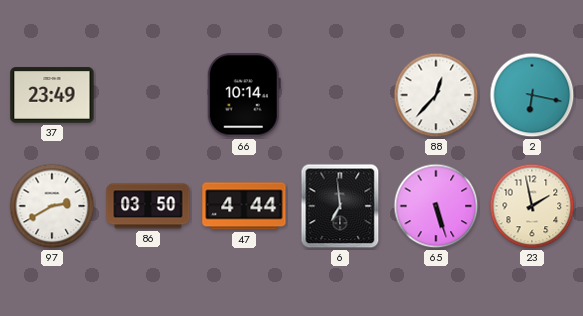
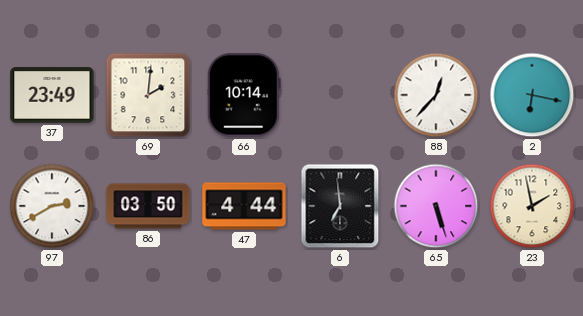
69: none -> 2:01
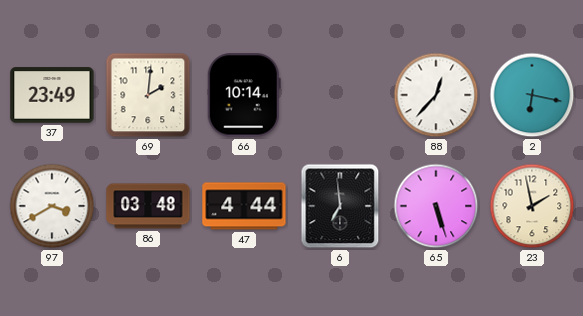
97: 2:40 -> 3:40
86: 03:50 -> 03:48
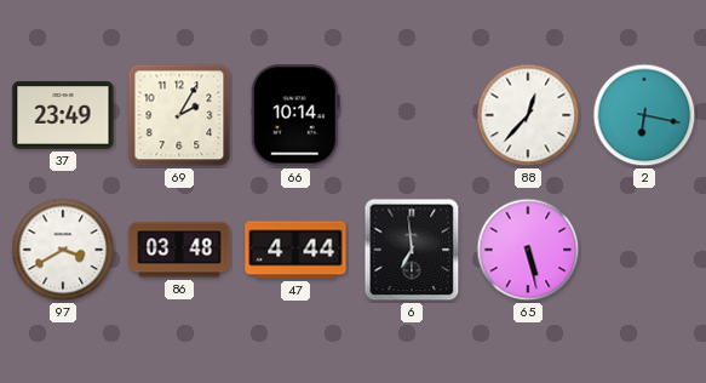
69: 2:01 -> 2:05
65: 5:27 -> 5:28
23: 1:58 -> none
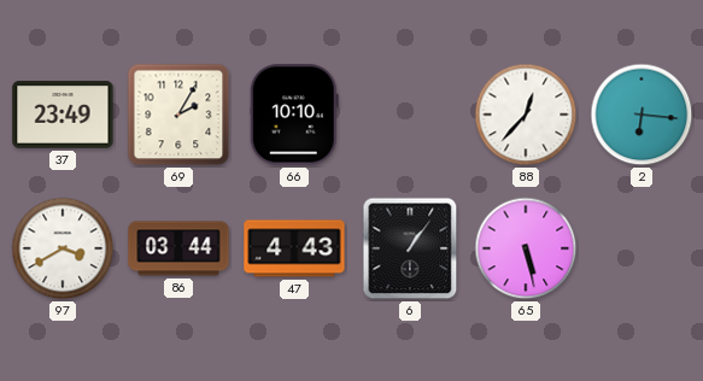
66: 10:14 -> 10:10
2: 6:17 -> 6:16
86: 03:48 -> 03:44
47: 4:44 -> 4:43
6: 6:59 -> 1:06
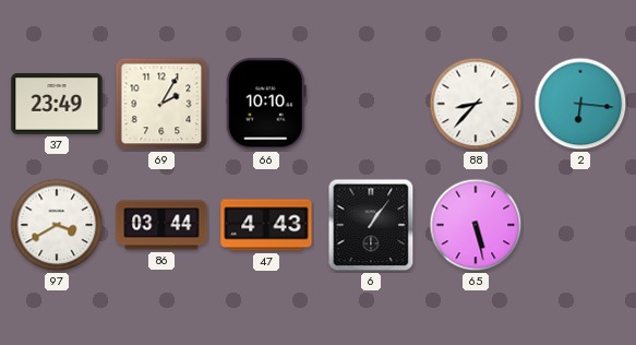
88: 12:37 -> 8:37
